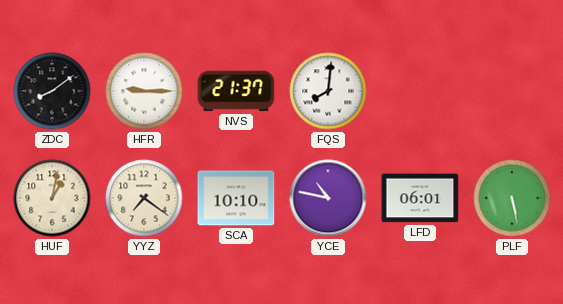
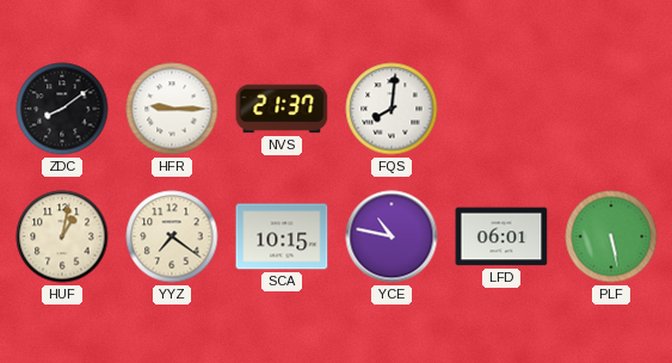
SCA: 10:10 -> 10:15
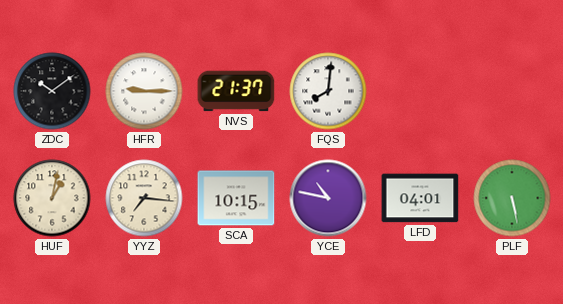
ZDC: 8:09 -> 10:09
YYZ: 7:21 -> 7:16
LFD: 06:01 -> 04:01
